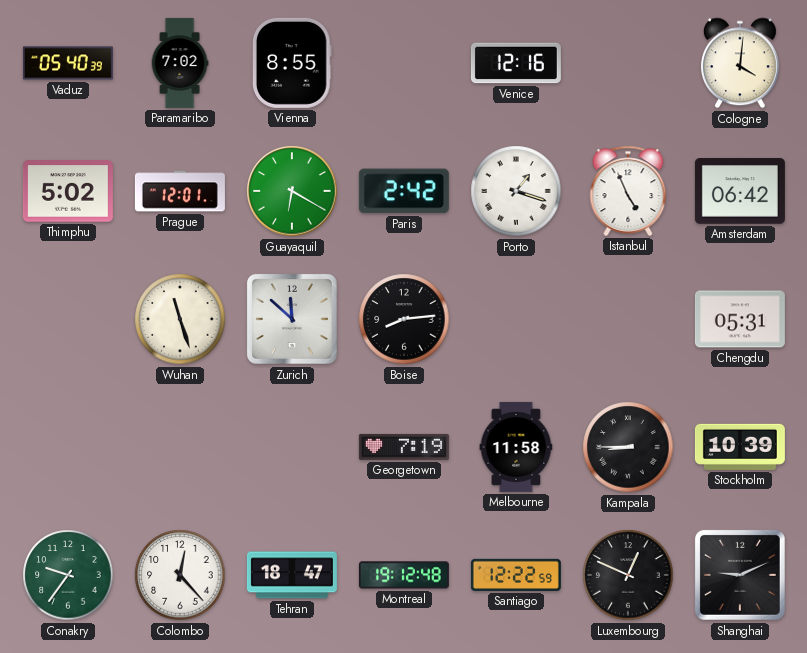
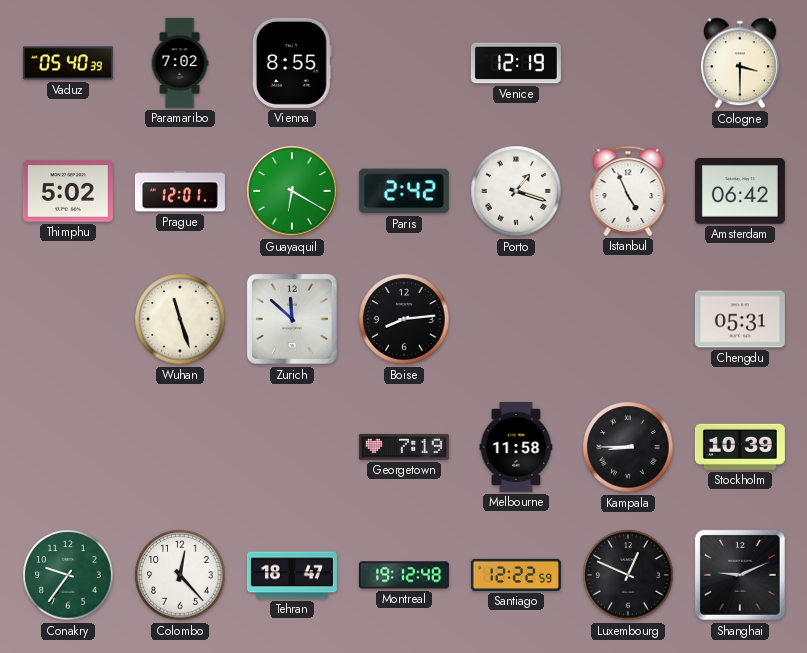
Venice: 12:16 -> 12:19
Cologne: 4:01 -> 3:30
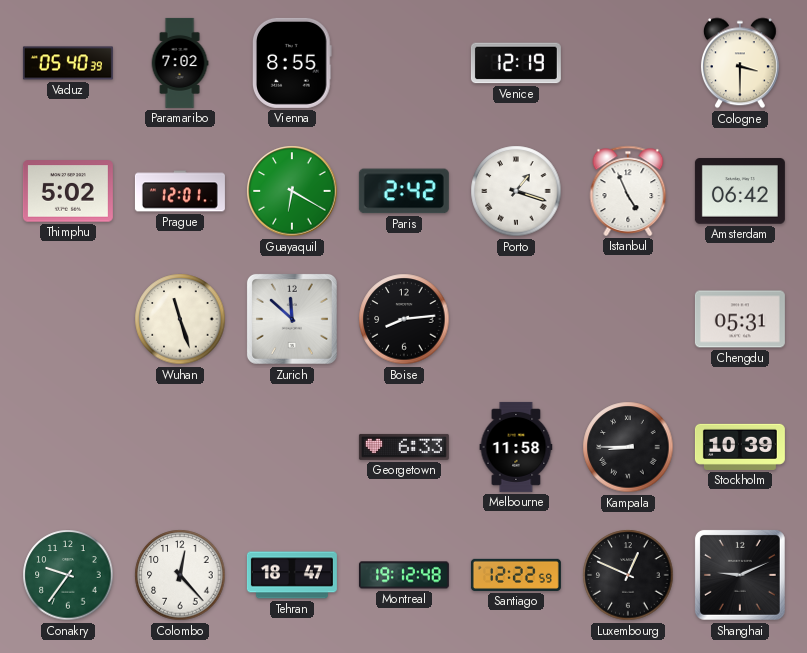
Georgetown: 7:19 -> 6:33
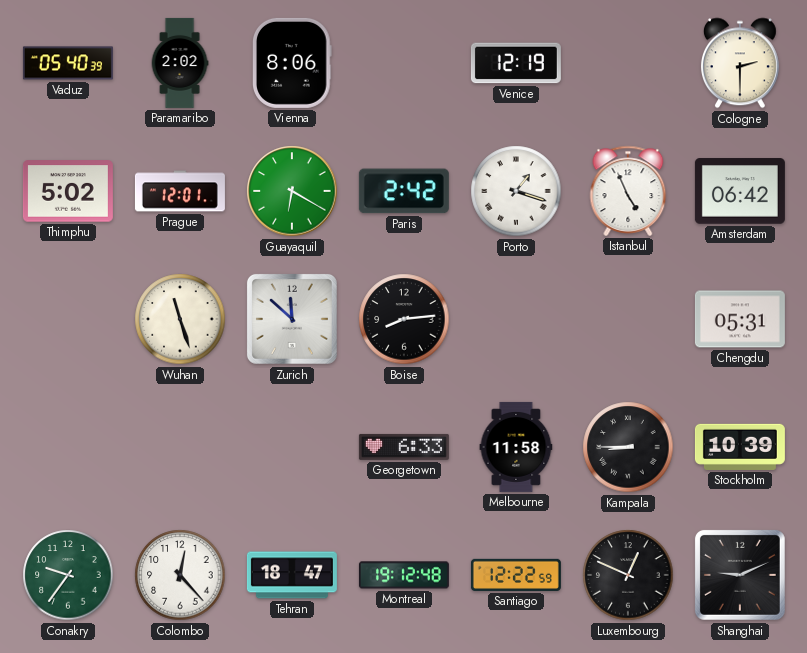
Paramaribo: 7:02 -> 2:02
Vienna: 8:55 -> 8:06
Cologne: 3:30 -> 2:30
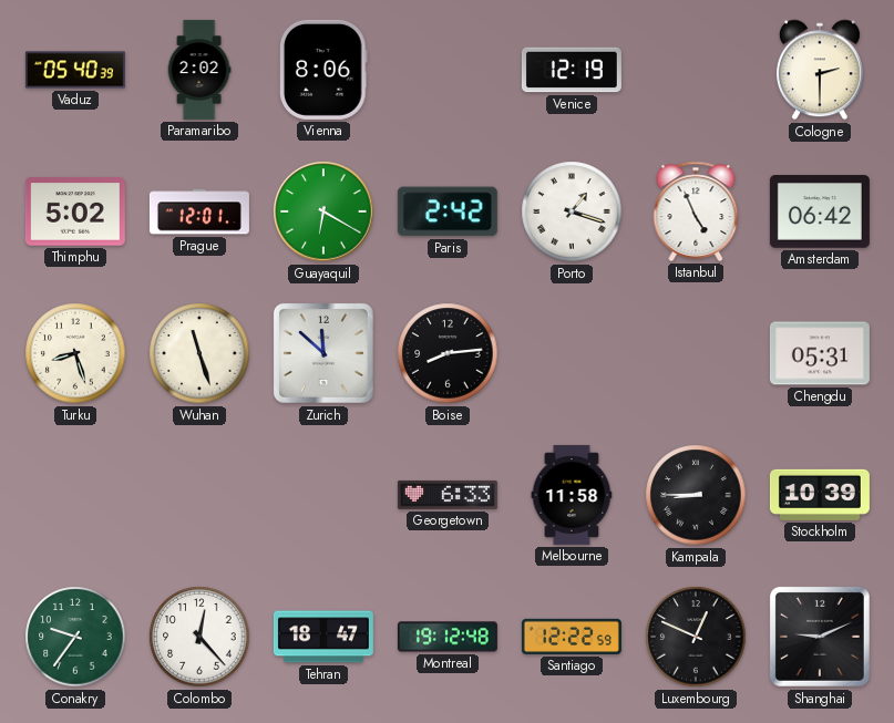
Turku: none -> 8:27
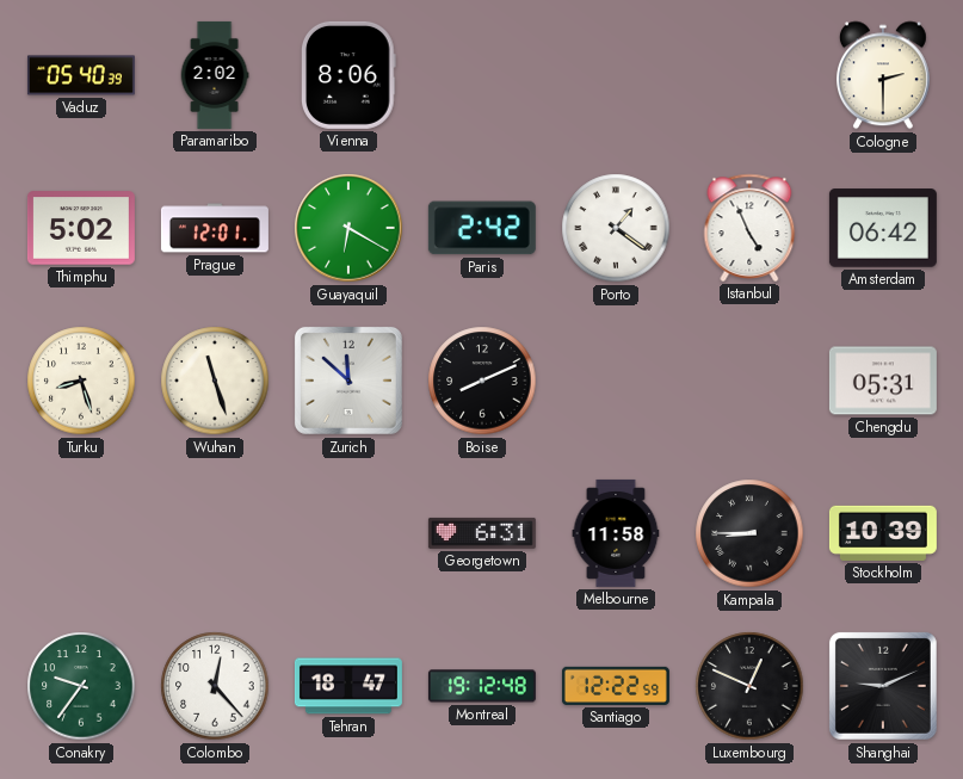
Venice: 12:19 -> none
Porto: 1:18 -> 1:21
Boise: 8:14 -> 8:11
Georgetown: 6:33 -> 6:31
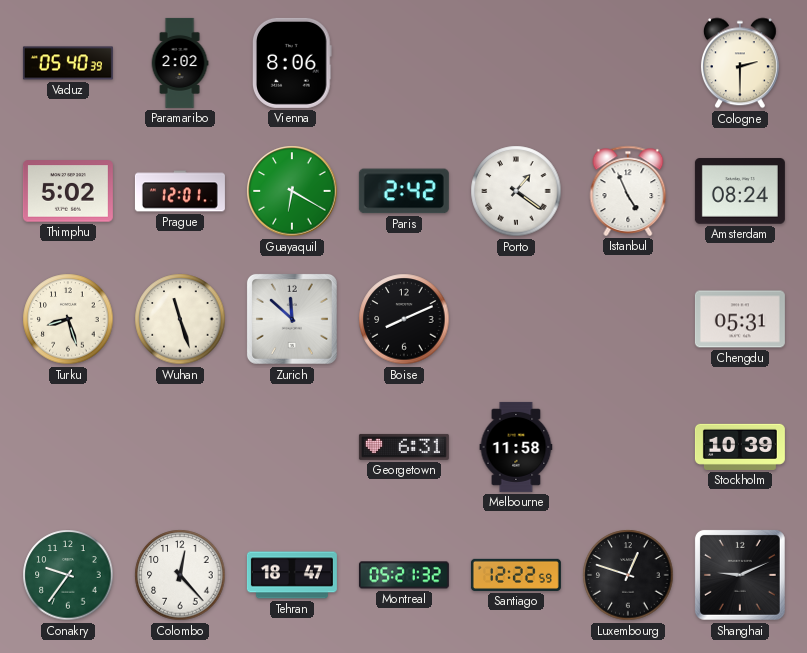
Amsterdam: 06:42 -> 08:24
Kampala: 8:45 -> none
Montreal: 19:12 -> 05:21
Luxembourg: 12:49 -> 12:48
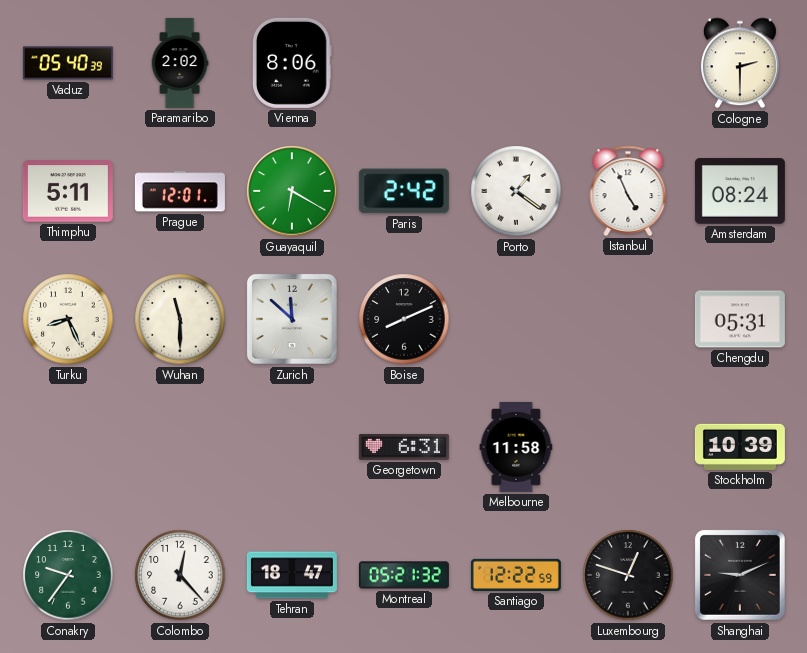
Thimphu: 5:02 -> 5:11
Turku: 8:27 -> 8:26
Wuhan: 11:27 -> 11:30
